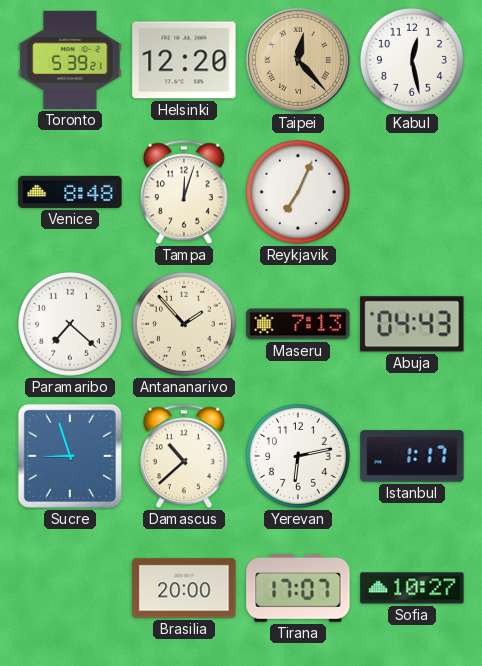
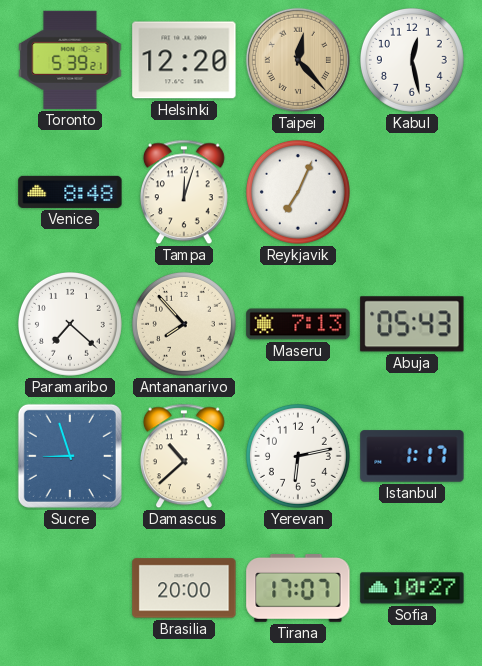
Antananarivo: 1:53 -> 7:53
Abuja: 04:43 -> 05:43
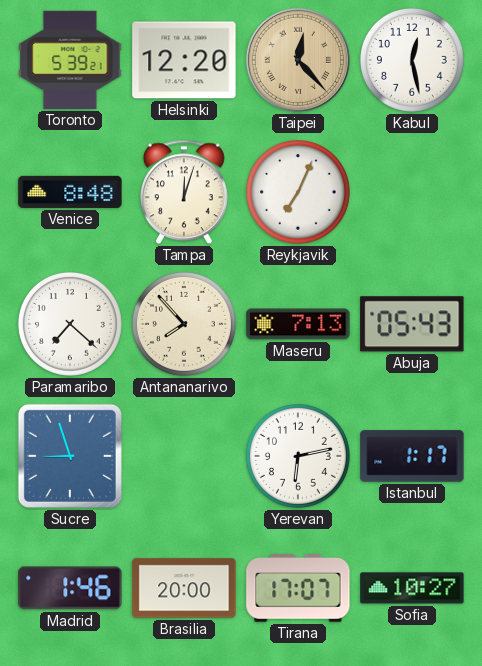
Damascus: 10:38 -> none
Madrid: none -> 1:46
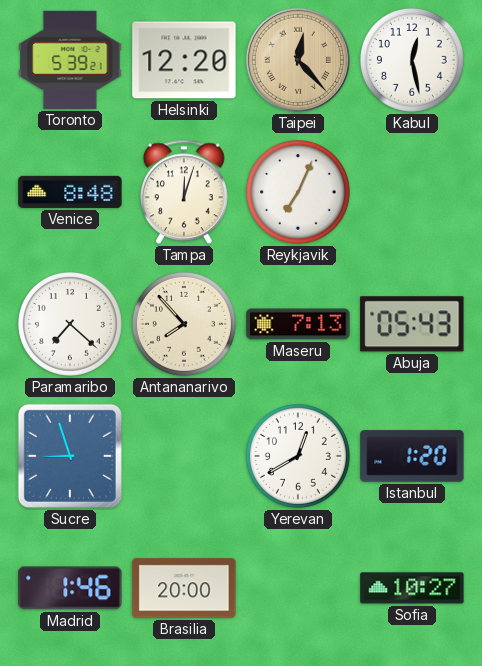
Yerevan: 6:13 -> 12:40
Istanbul: 1:17 -> 1:20
Tirana: 17:07 -> none
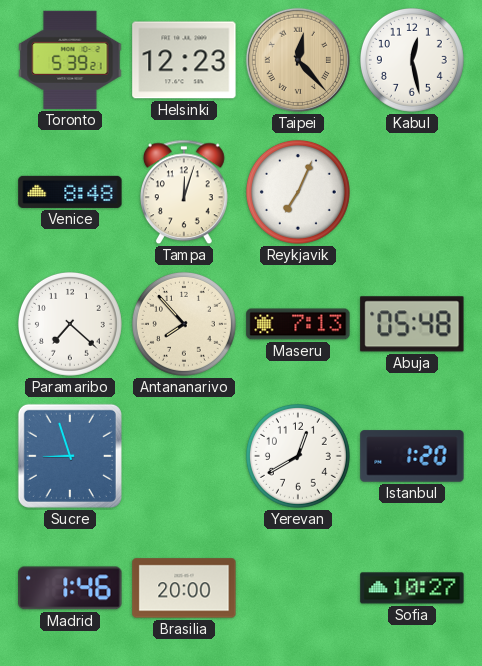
Helsinki: 12:20 -> 12:23
Abuja: 05:43 -> 05:48
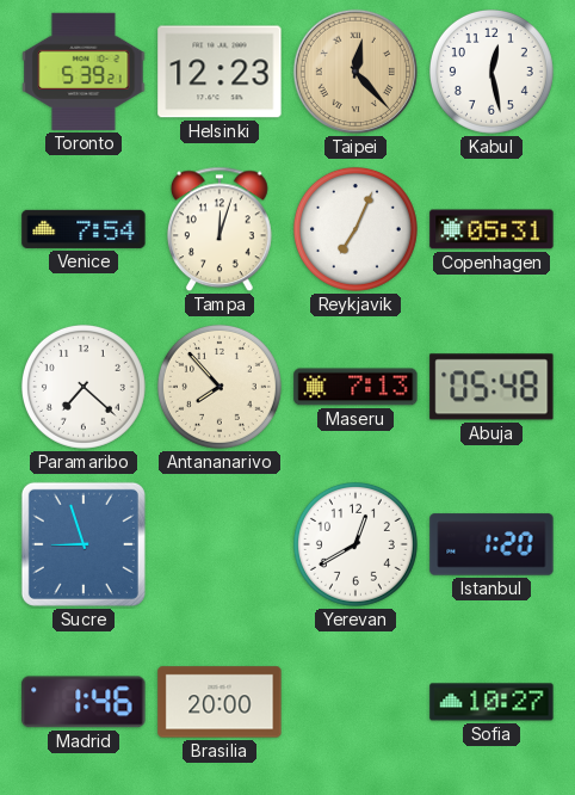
Venice: 8:48 -> 7:54
Copenhagen: none -> 05:31
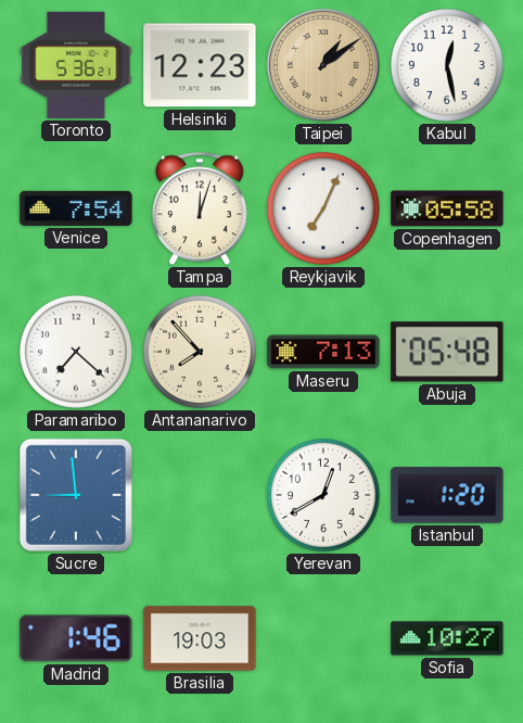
Toronto: 5:39 -> 5:36
Taipei: 12:23 -> 1:09
Copenhagen: 05:31 -> 05:58
Sucre: 8:57 -> 8:59
Brasilia: 20:00 -> 19:03
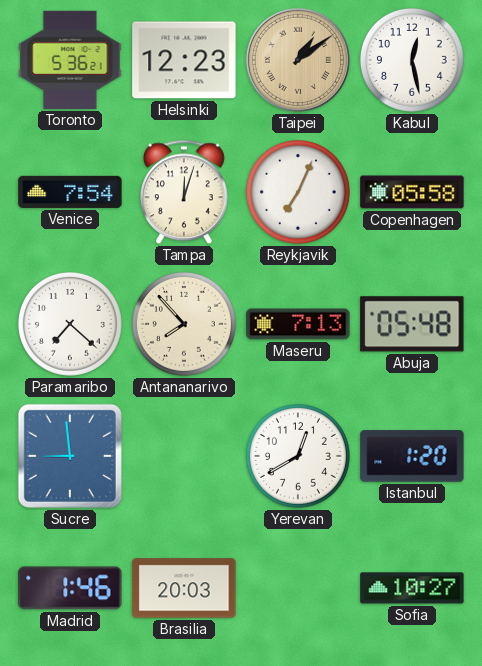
Brasilia: 19:03 -> 20:03
